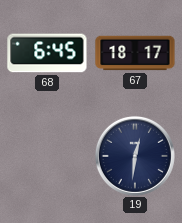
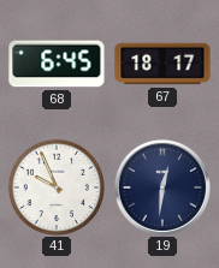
41: none -> 9:56
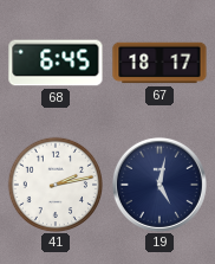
41: 9:56 -> 2:13
19: 12:31 -> 5:02
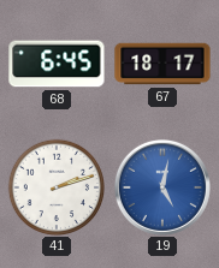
41: 2:13 -> 2:12
19 dial: navy -> blue
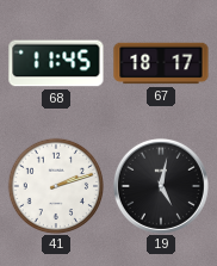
68: 6:45 -> 11:45
19 dial: blue -> black
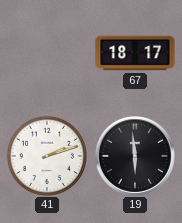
68: 11:45 -> none
19: 5:02 -> 5:59
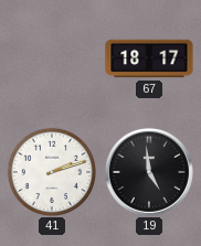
19: 5:59 -> 4:59
